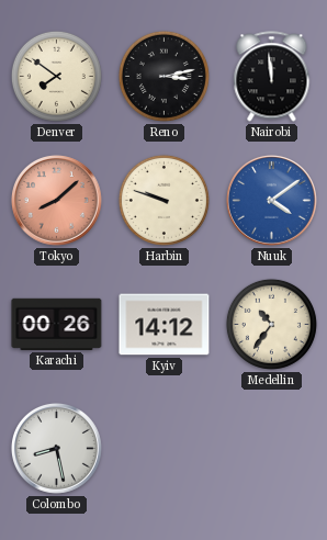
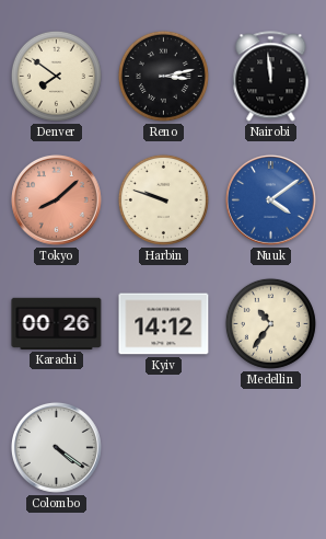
Colombo: 8:28 -> 4:21
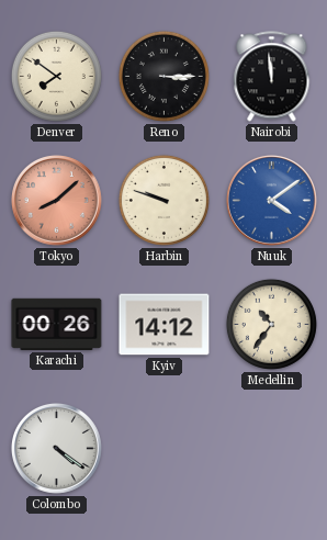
Reno: 3:13 -> 3:15
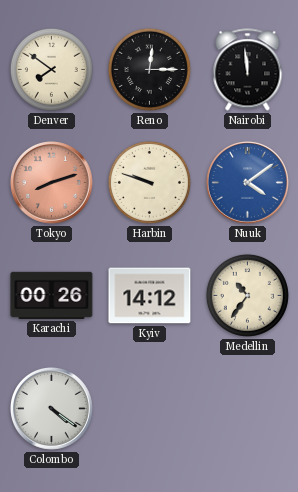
Reno: 3:15 -> 12:15
Tokyo: 8:08 -> 8:12
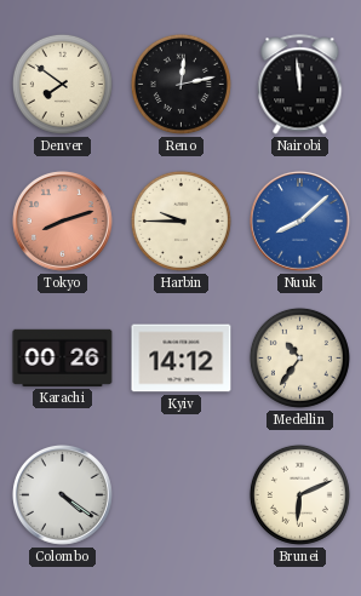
Reno: 12:15 -> 12:13
Harbin: 9:48 -> 9:45
Nuuk: 4:09 -> 8:08
Brunei: none -> 6:11
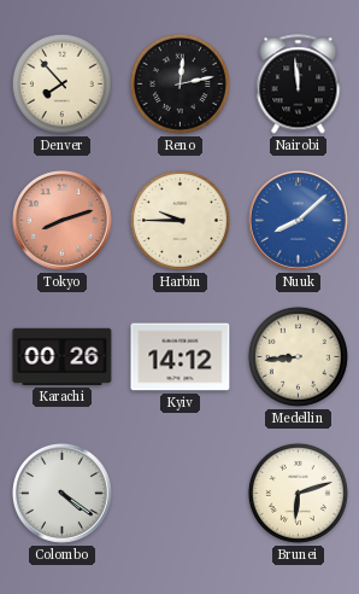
Denver: 7:51 -> 7:53
Medellin: 10:36 -> 8:44
Brunei: 6:11 -> 6:12
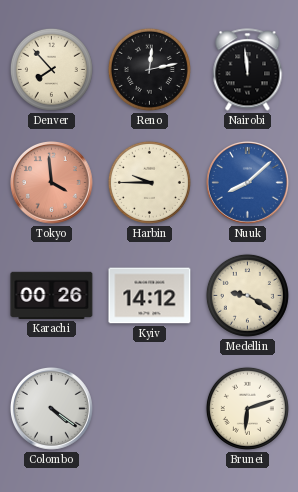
Tokyo: 8:12 -> 3:59
Medellin: 8:44 -> 9:20
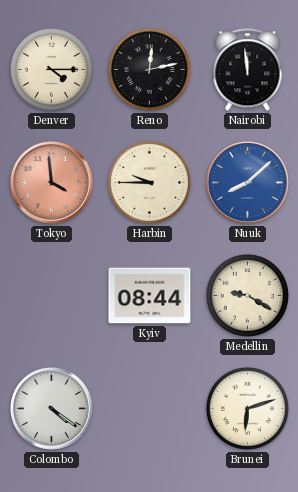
Denver: 7:53 -> 4:15
Karachi: 00:26 -> none
Kyiv: 14:12 -> 08:44
